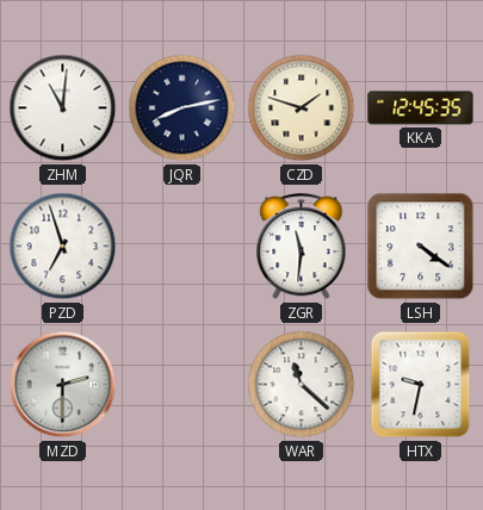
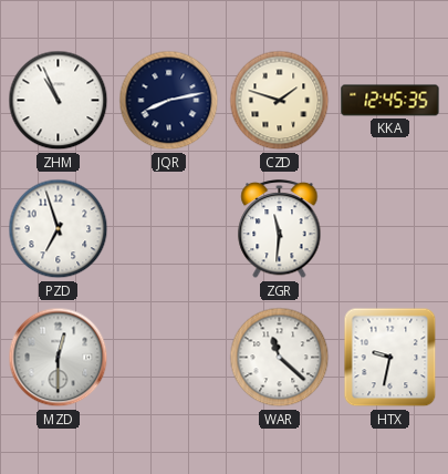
ZHM: 11:01 -> 10:56
LSH: 4:21 -> none
MZD: 2:30 -> 12:30
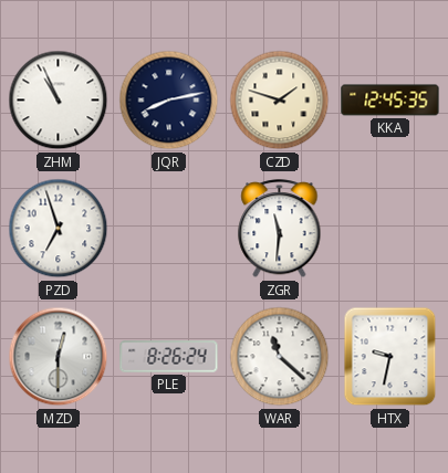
PLE: none -> 8:26
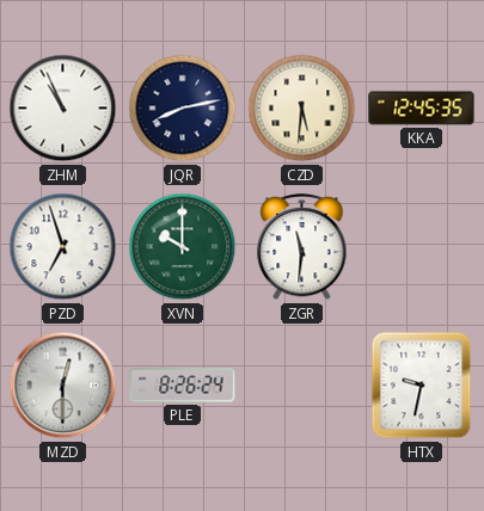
CZD: 1:48 -> 5:31
XVN: none -> 10:00
WAR: 11:22 -> none
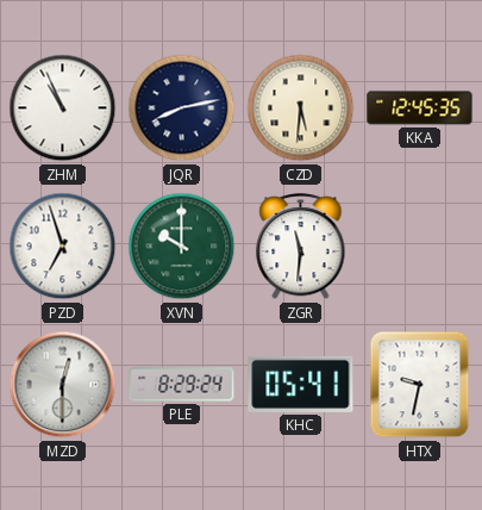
PLE: 8:26 -> 8:29
KHC: none -> 05:41
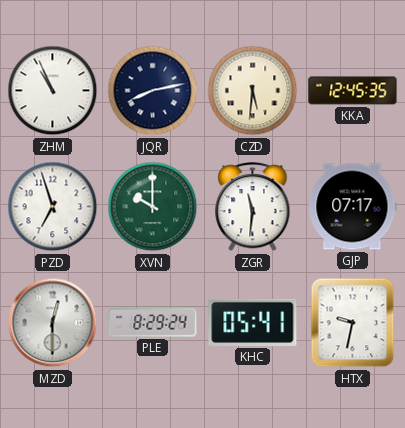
GJP: none -> 07:17
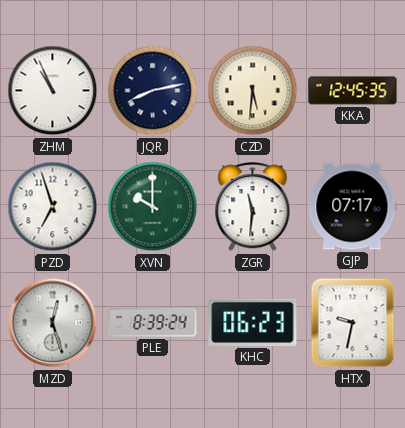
MZD: 12:30 -> 12:27
PLE: 8:29 -> 8:39
KHC: 05:41 -> 06:23
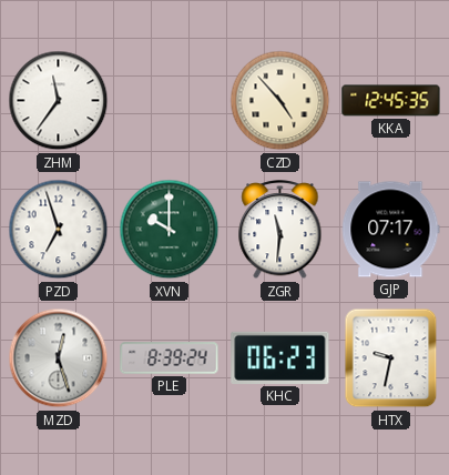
ZHM: 10:56 -> 11:36
JQR: 8:13 -> none
CZD: 5:31 -> 4:53
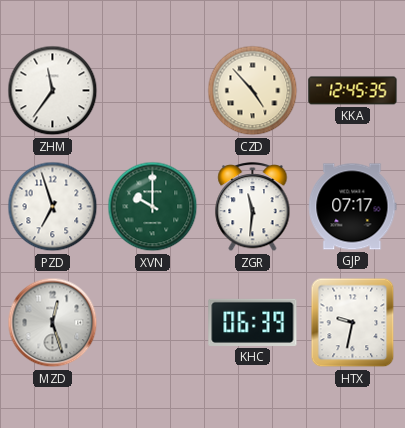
PLE: 8:39 -> none
KHC: 06:23 -> 06:39
